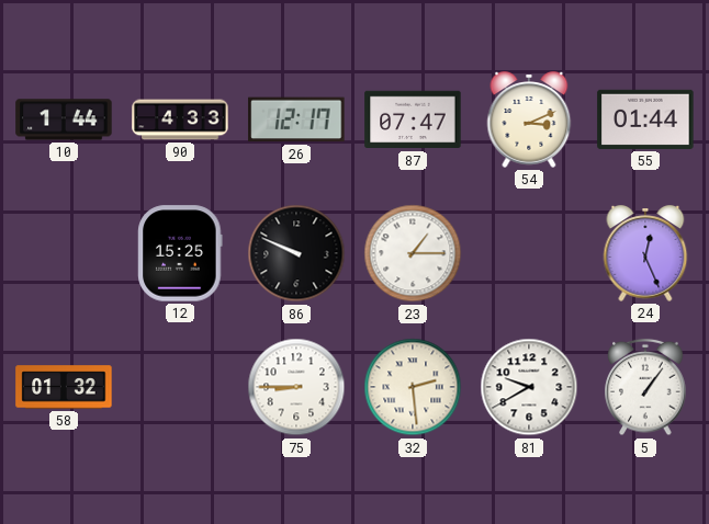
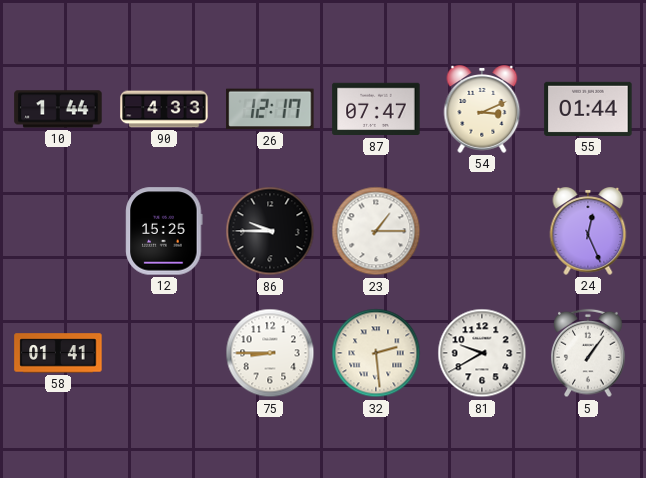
86: 9:49 -> 9:45
58: 01:32 -> 01:41
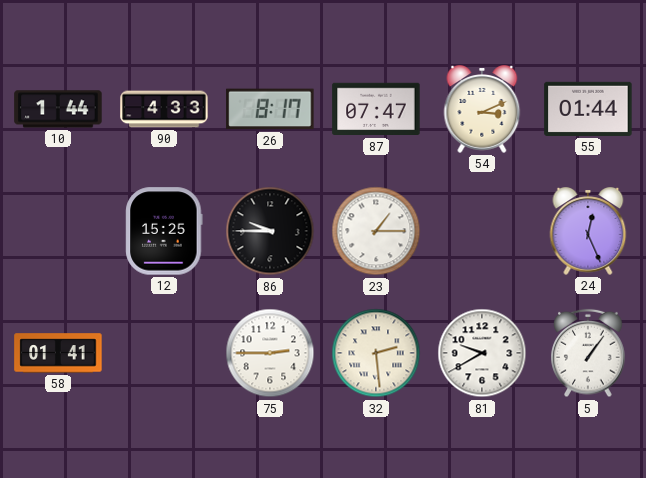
26: 12:17 -> 8:17
75: 8:45 -> 2:45
